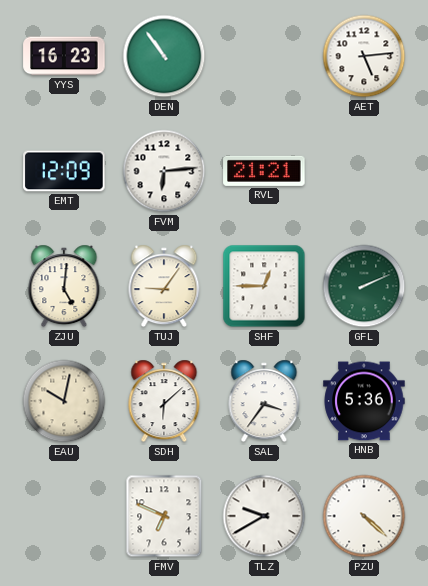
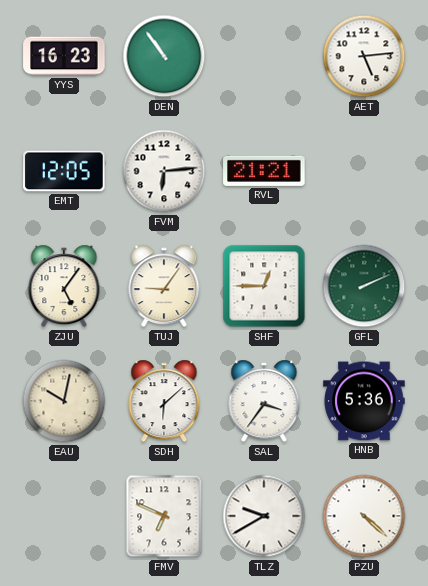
EMT: 12:09 -> 12:05
ZJU: 5:01 -> 5:06
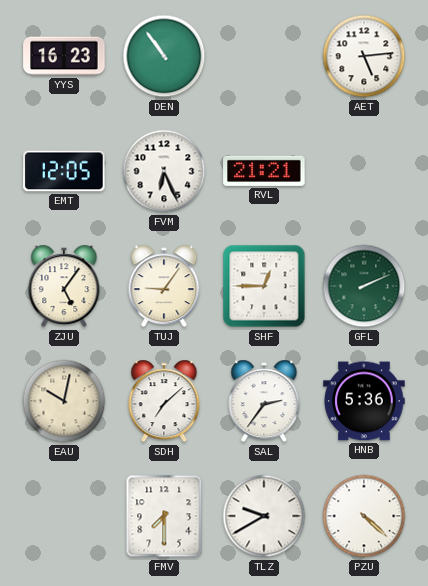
FVM: 6:14 -> 6:26
SDH: 6:08 -> 7:08
SAL: 3:36 -> 2:36
FMV: 6:49 -> 7:30
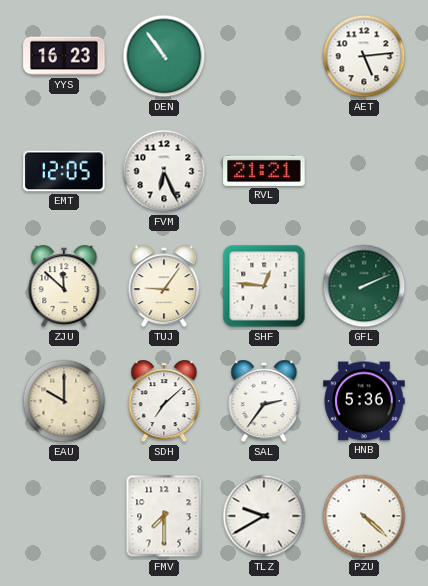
ZJU: 5:06 -> 11:52
SHF: 12:45 -> 12:46
EAU: 10:02 -> 10:00
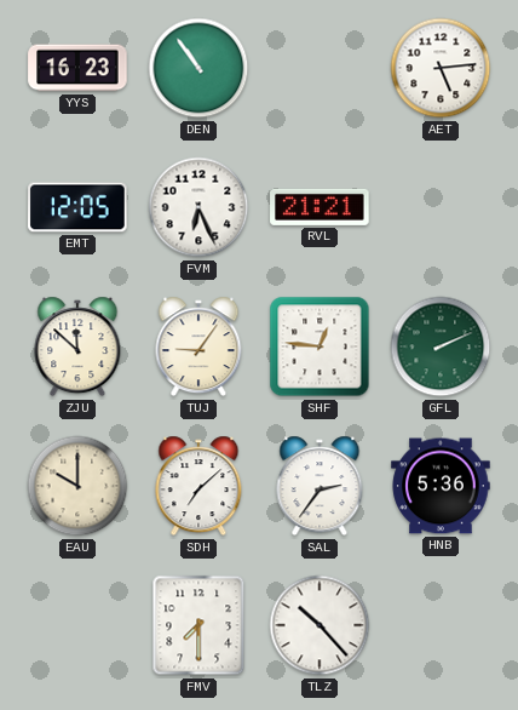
TLZ: 9:40 -> 10:23
PZU: 4:22 -> none
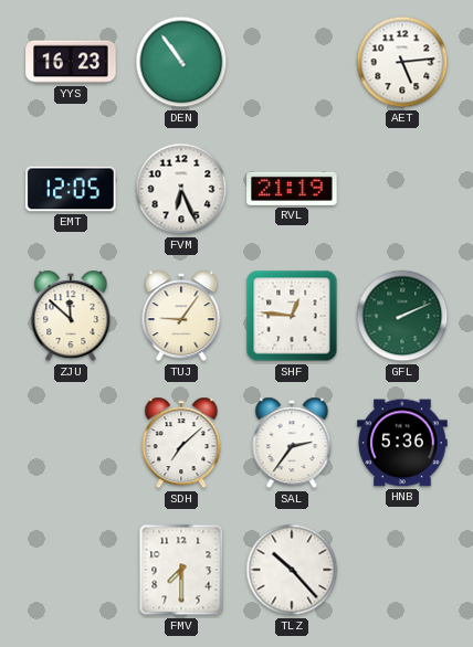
RVL: 21:21 -> 21:19
EAU: 10:00 -> none
